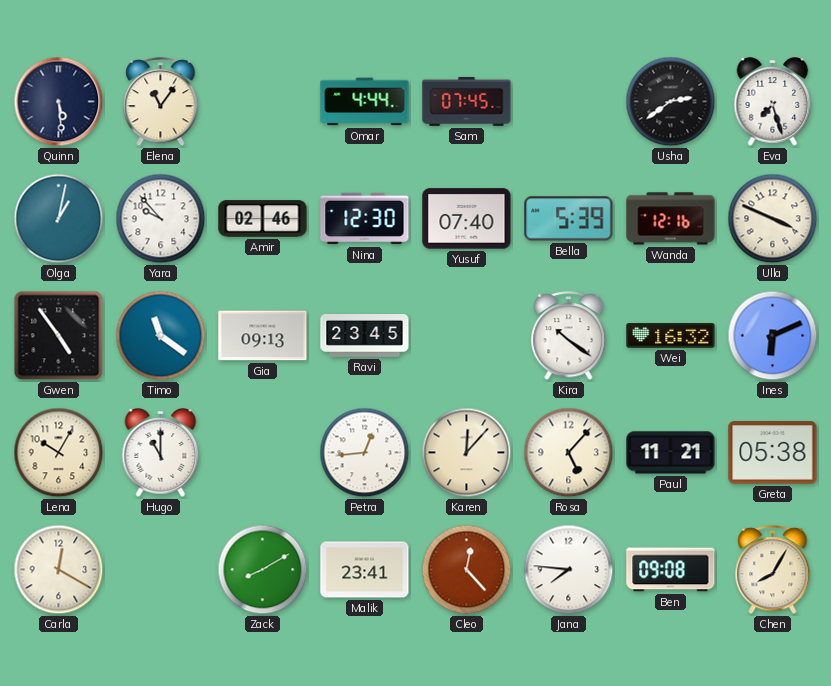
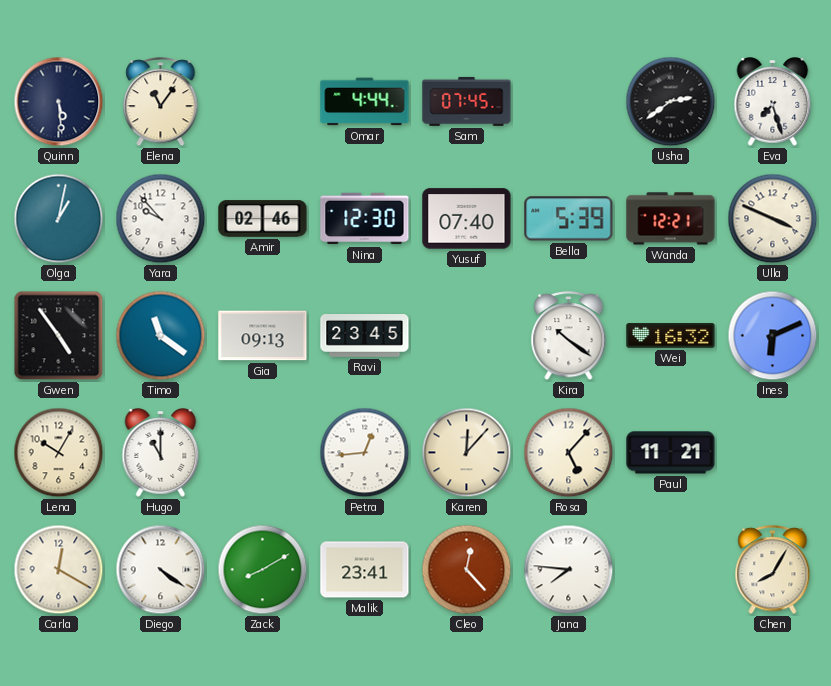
Wanda: 12:16 -> 12:21
Greta: 05:38 -> none
Diego: none -> 4:21
Ben: 09:08 -> none
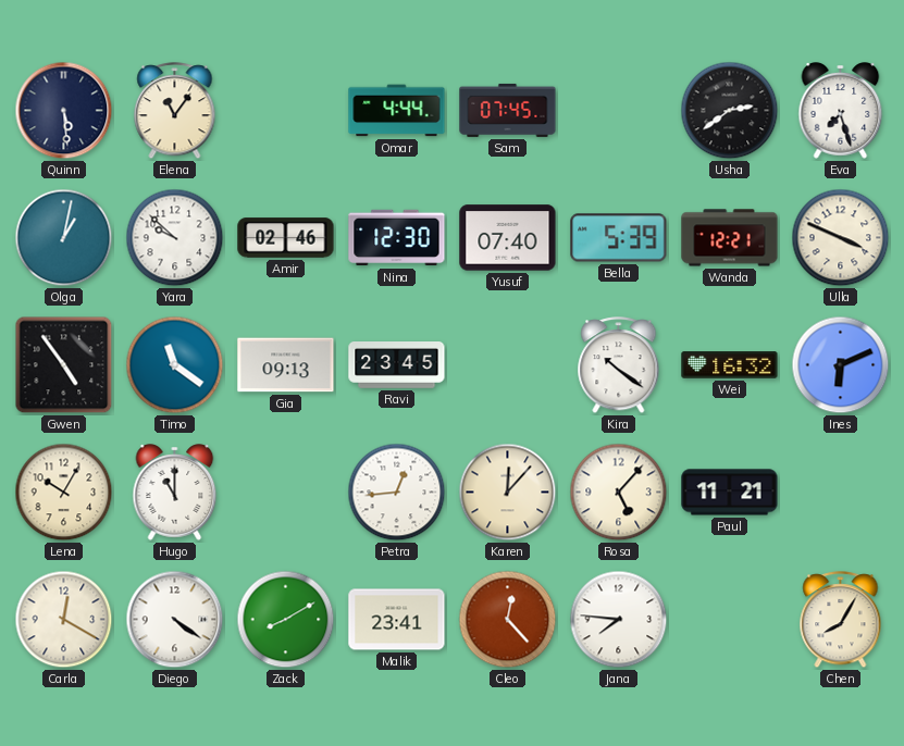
Yara: 9:53 -> 9:52
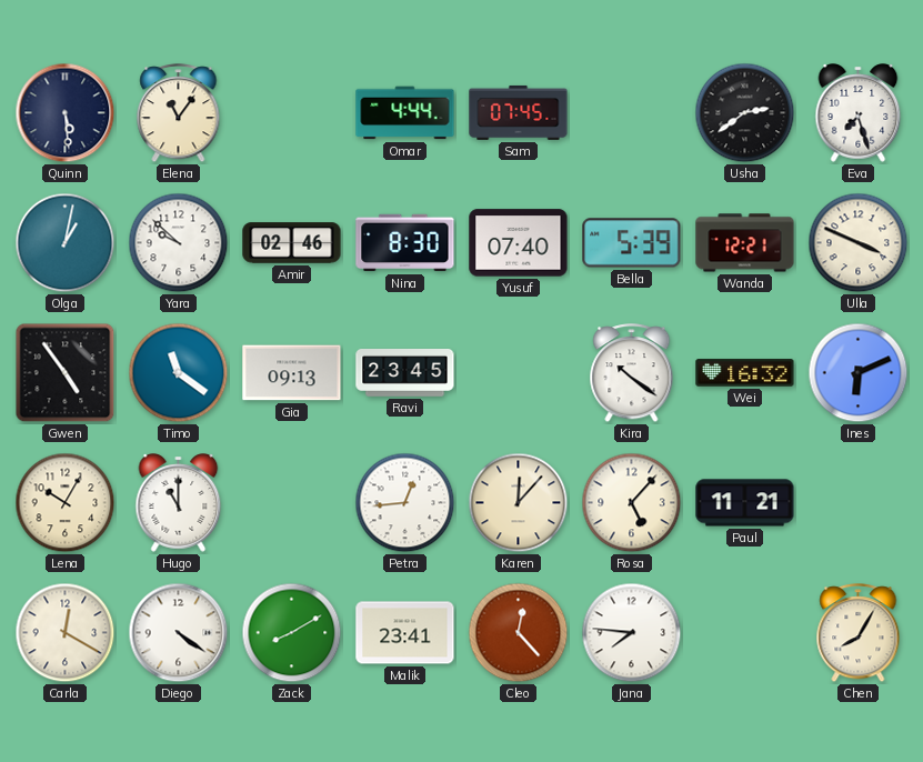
Nina: 12:30 -> 8:30
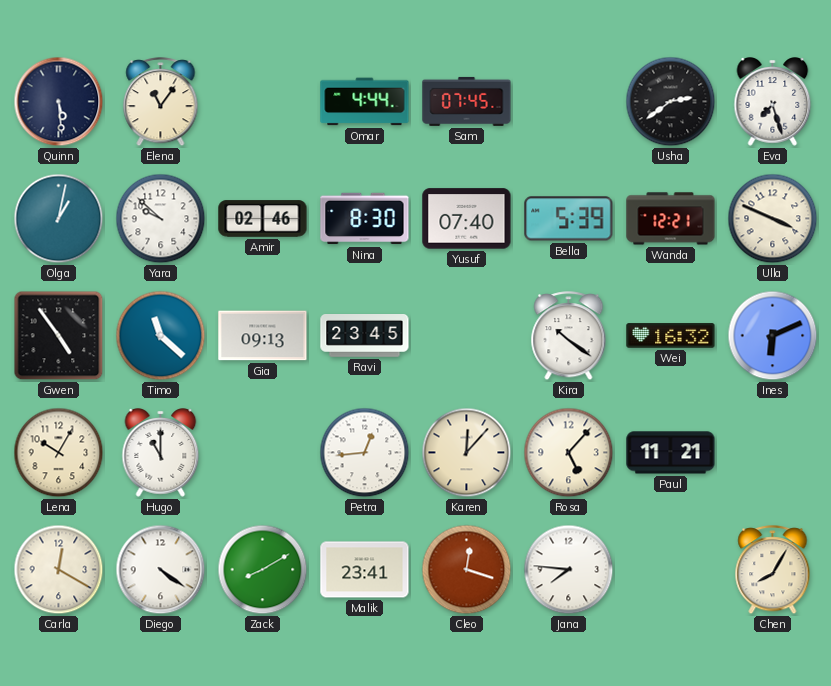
Timo: 11:21 -> 11:22
Cleo: 12:23 -> 12:18
